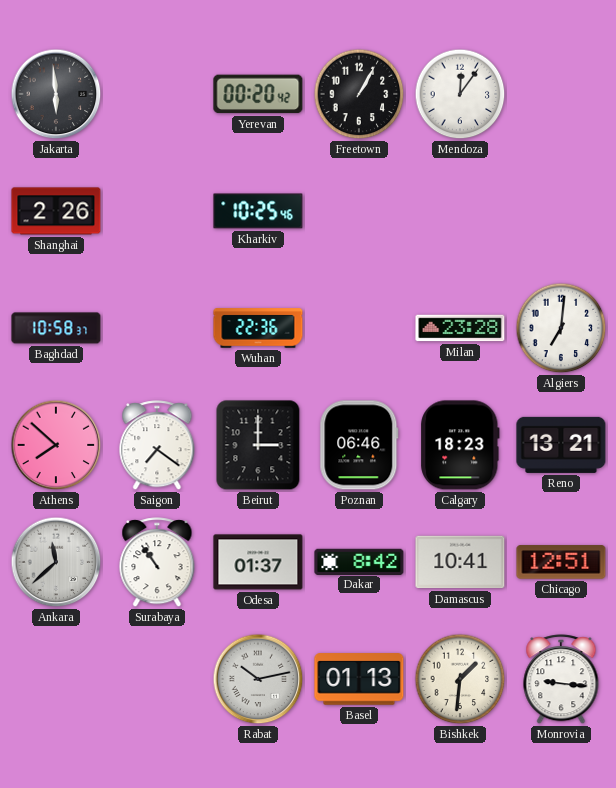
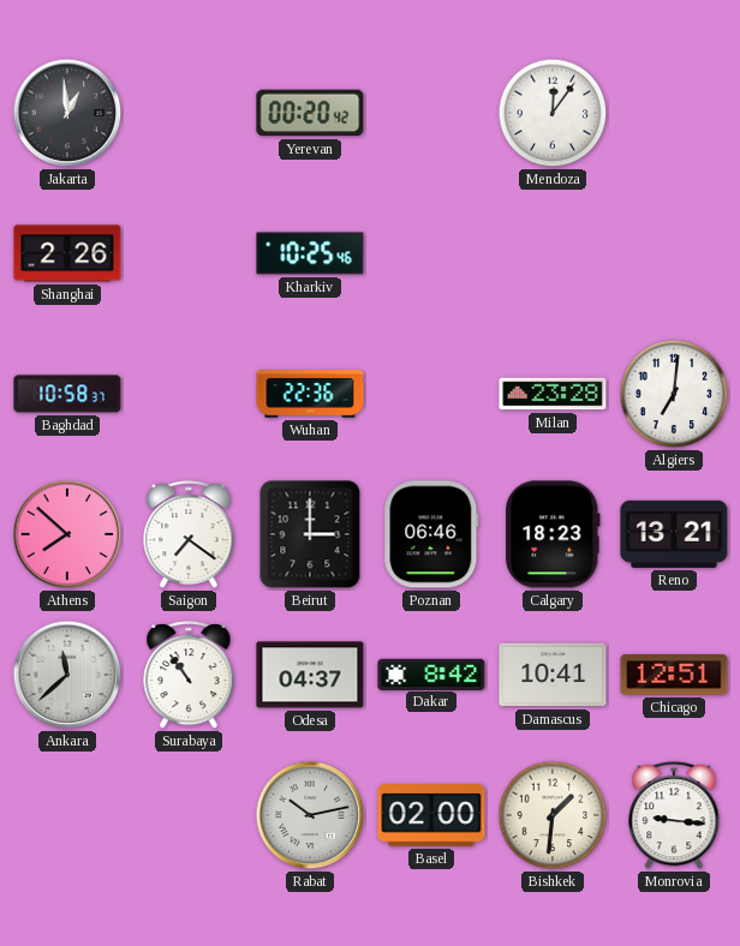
Jakarta: 5:59 -> 12:59
Freetown: 1:05 -> none
Odesa: 01:37 -> 04:37
Basel: 01:13 -> 02:00
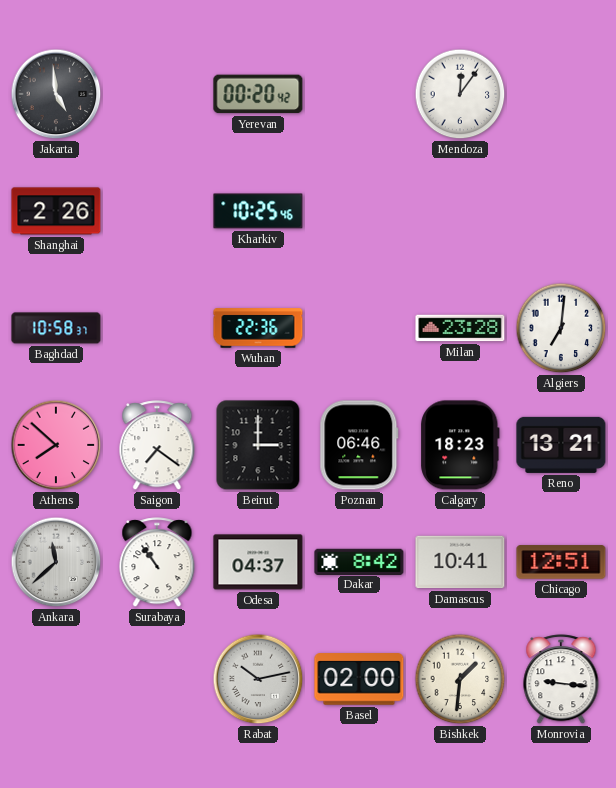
Jakarta: 12:59 -> 4:59
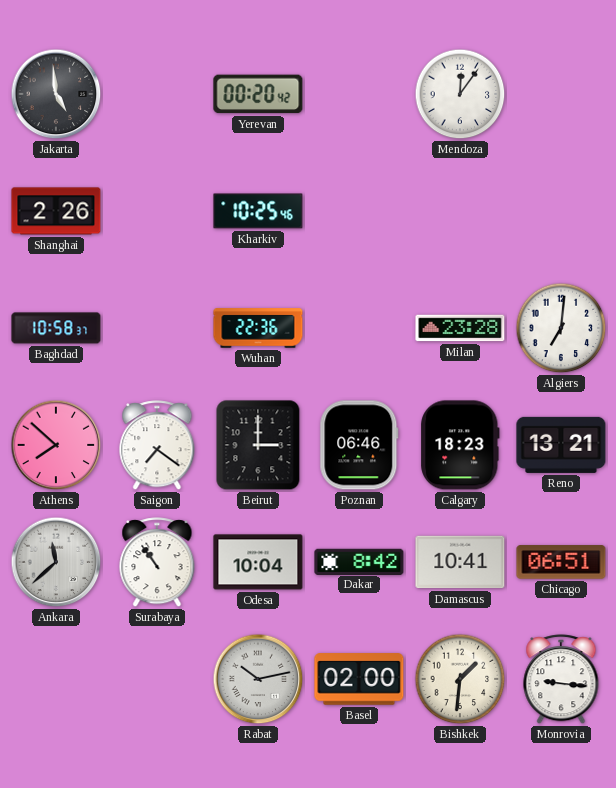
Odesa: 04:37 -> 10:04
Chicago: 12:51 -> 06:51
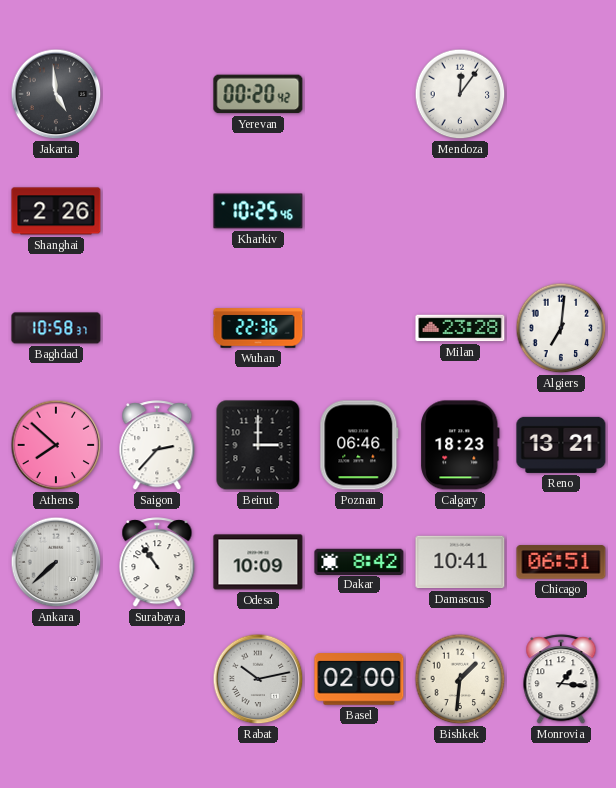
Saigon: 7:21 -> 2:37
Ankara: 11:38 -> 7:38
Odesa: 10:04 -> 10:09
Monrovia: 9:16 -> 1:16
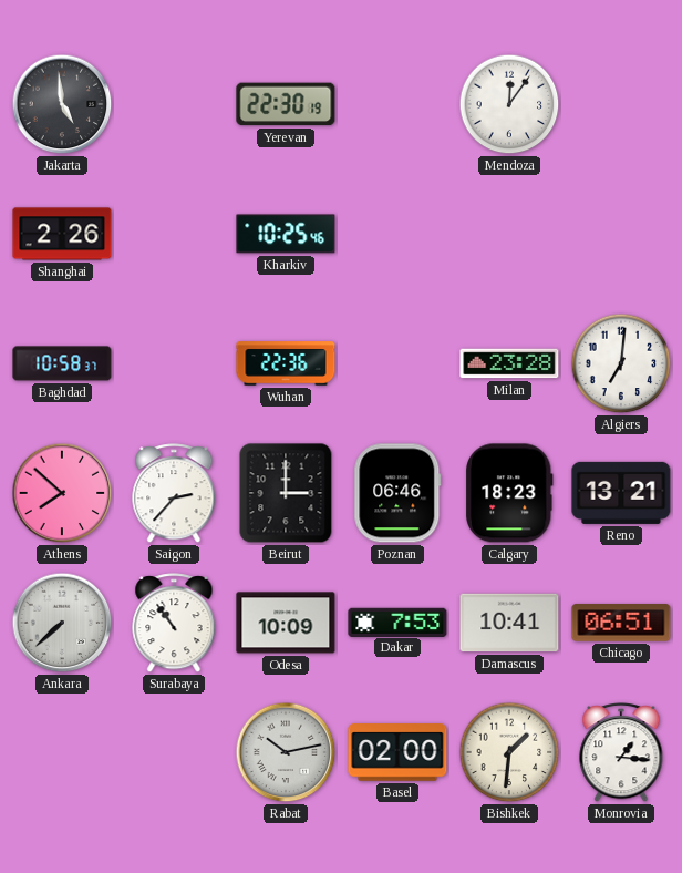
Yerevan: 00:20 -> 22:30
Dakar: 8:42 -> 7:53
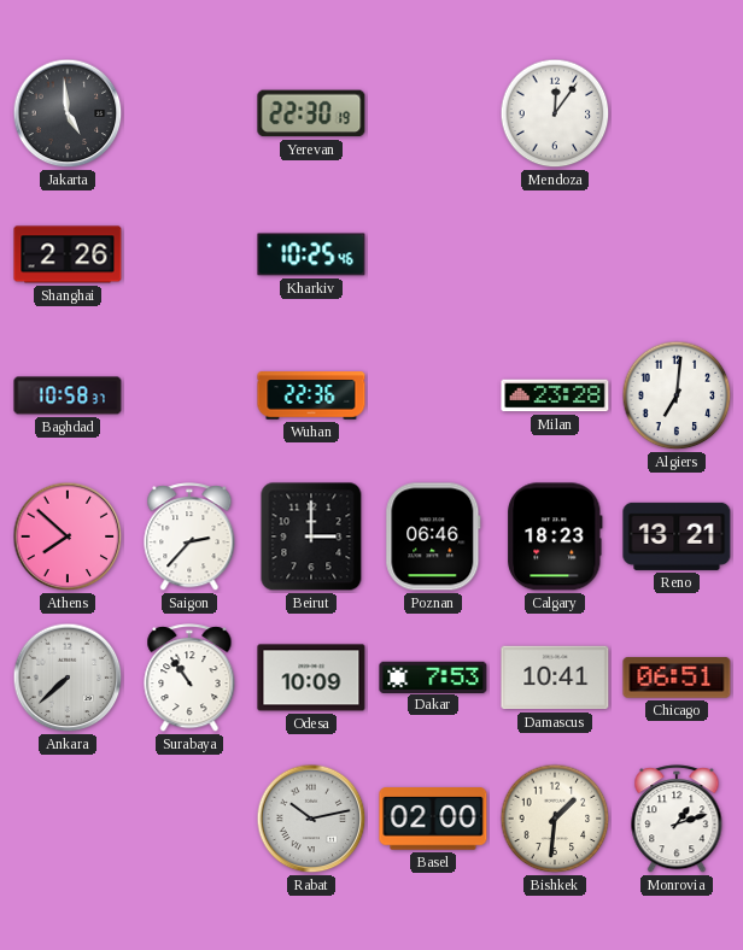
Monrovia: 1:16 -> 1:12
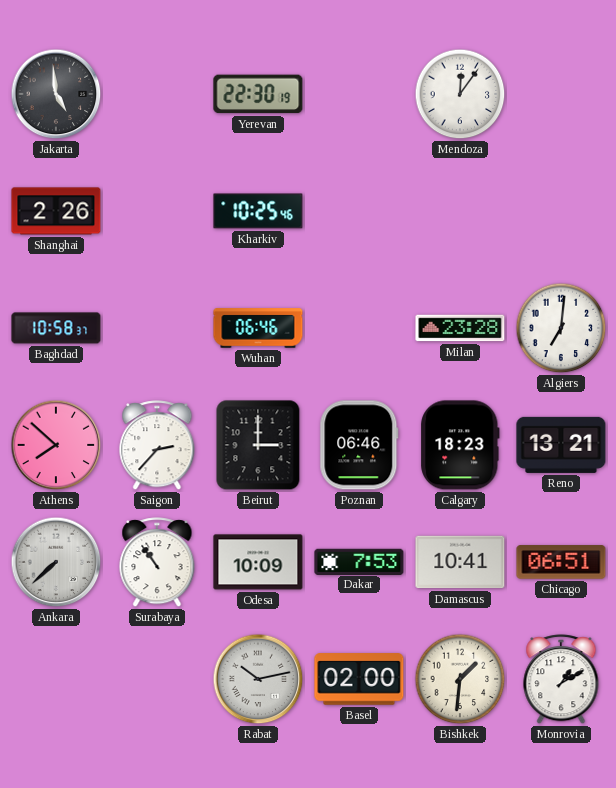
Wuhan: 22:36 -> 06:46
Monrovia: 1:12 -> 1:10
